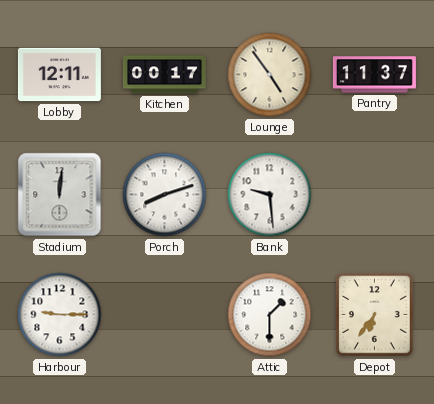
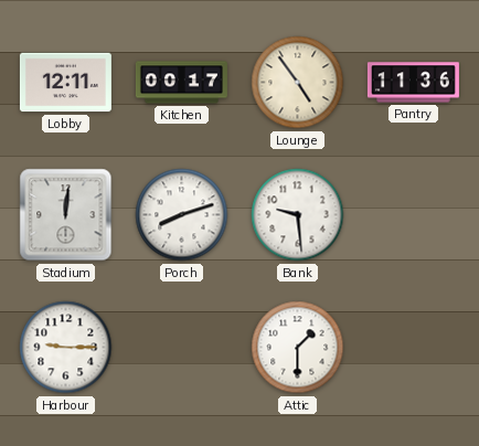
Pantry: 11:37 -> 11:36
Depot: 6:36 -> none
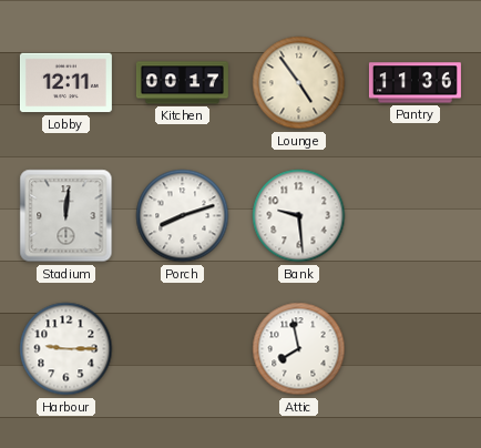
Attic: 1:30 -> 7:58
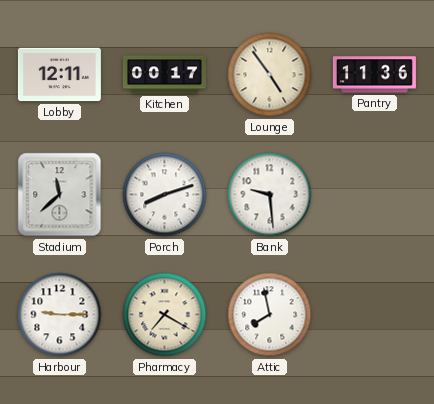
Stadium: 12:01 -> 11:38
Pharmacy: none -> 7:20
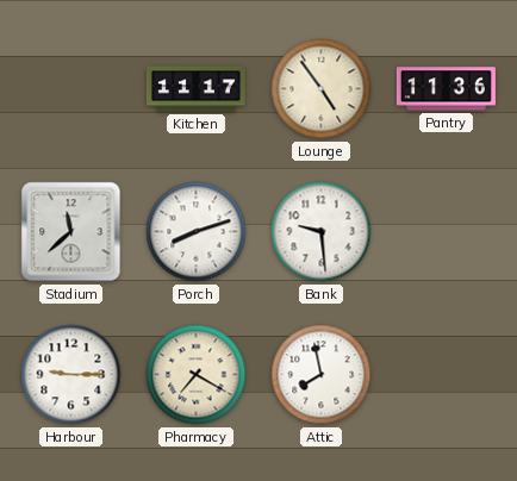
Lobby: 12:11 -> none
Kitchen: 00:17 -> 11:17
